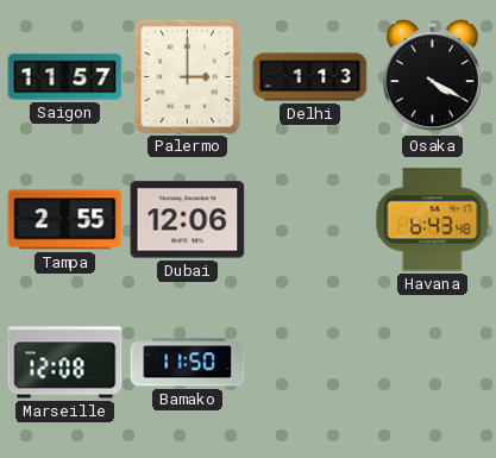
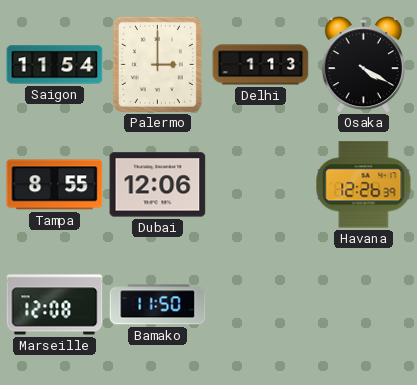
Saigon: 11:57 -> 11:54
Tampa: 2:55 -> 8:55
Havana: 6:43 -> 12:26
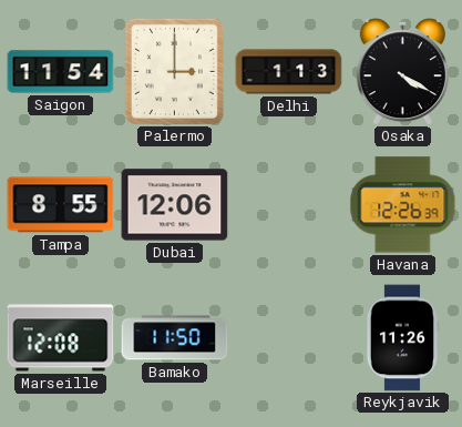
Reykjavik: none -> 11:26
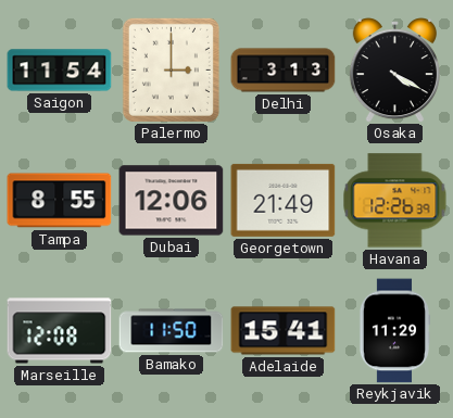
Delhi: 1:13 -> 3:13
Georgetown: none -> 21:49
Adelaide: none -> 15:41
Reykjavik: 11:26 -> 11:29
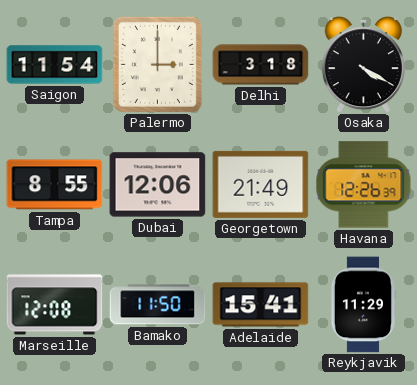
Delhi: 3:13 -> 3:18
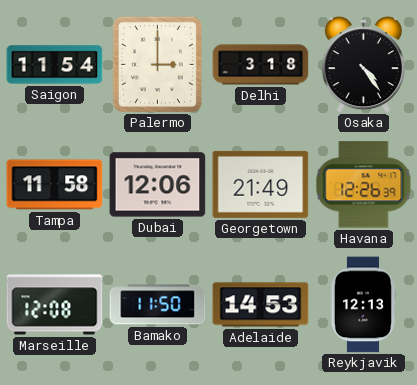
Osaka: 4:20 -> 4:24
Tampa: 8:55 -> 11:58
Adelaide: 15:41 -> 14:53
Reykjavik: 11:29 -> 12:13
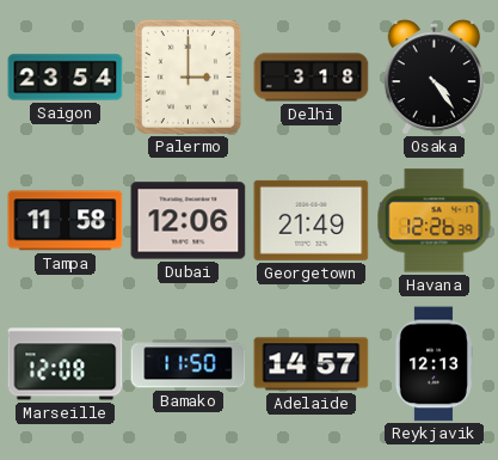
Saigon: 11:54 -> 23:54
Adelaide: 14:53 -> 14:57
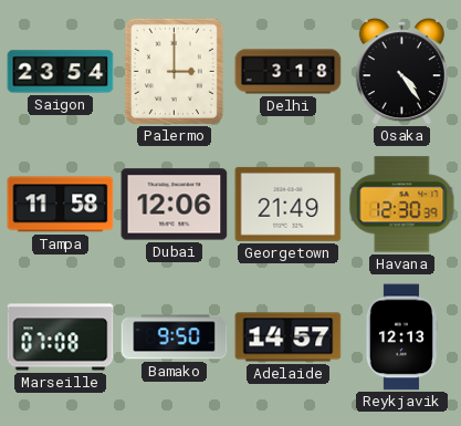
Havana: 12:26 -> 12:30
Marseille: 12:08 -> 07:08
Bamako: 11:50 -> 9:50
